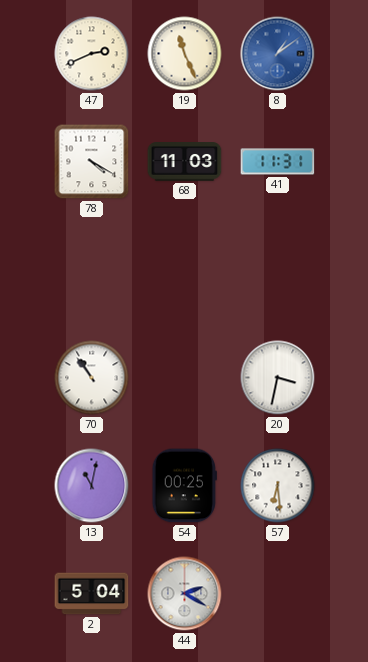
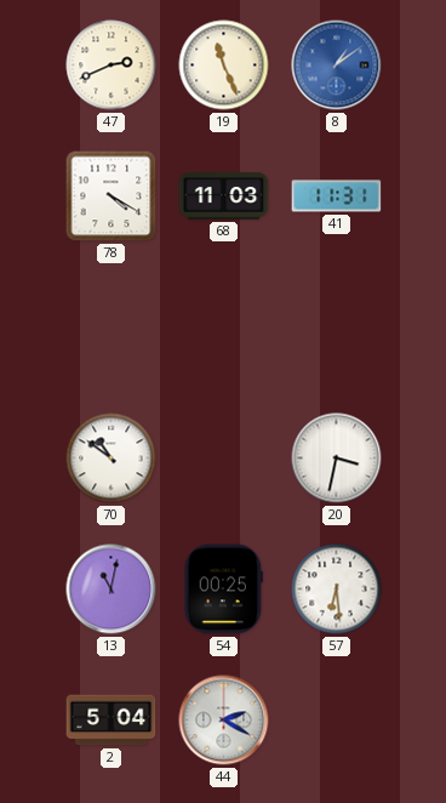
70: 10:54 -> 10:51
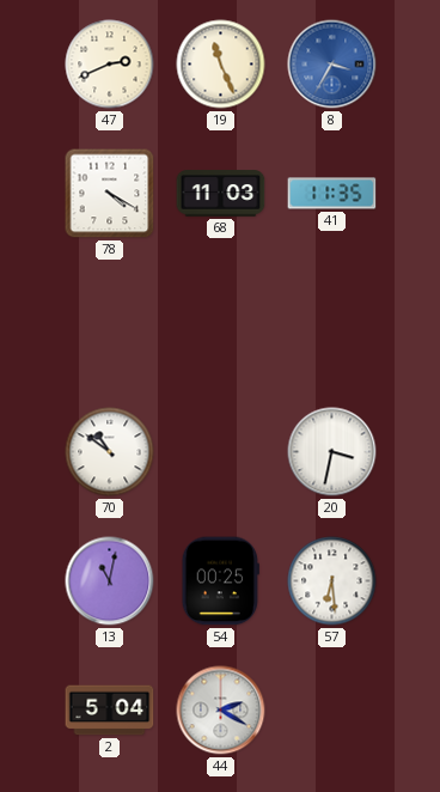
8: 1:09 -> 3:35
41: 11:31 -> 11:35
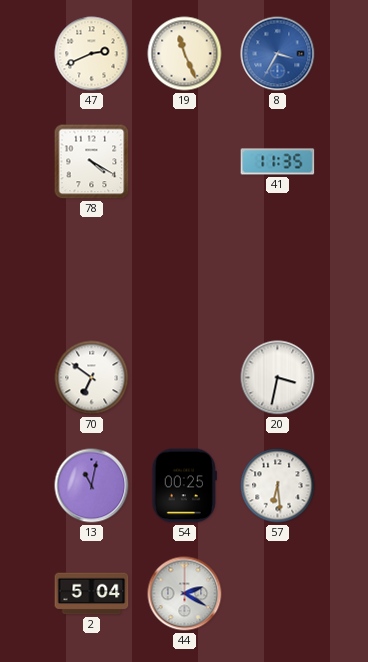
68: 11:03 -> none
70: 10:51 -> 6:51
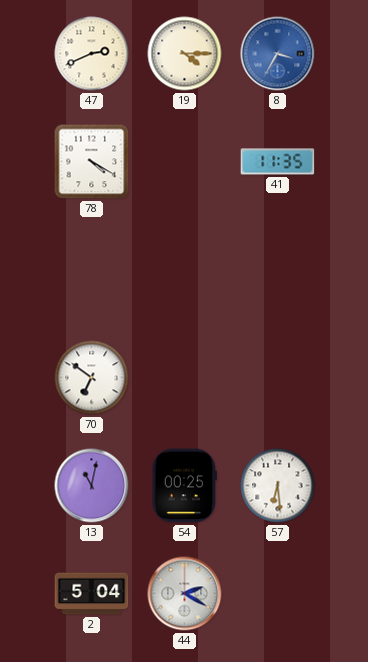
19: 11:26 -> 4:15
20: 3:32 -> none
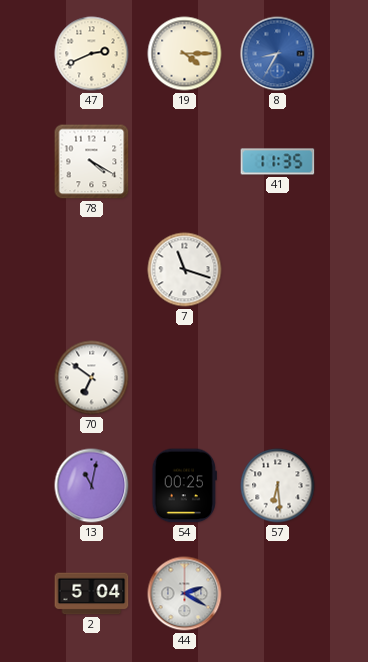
8: 3:35 -> 8:35
7: none -> 11:18
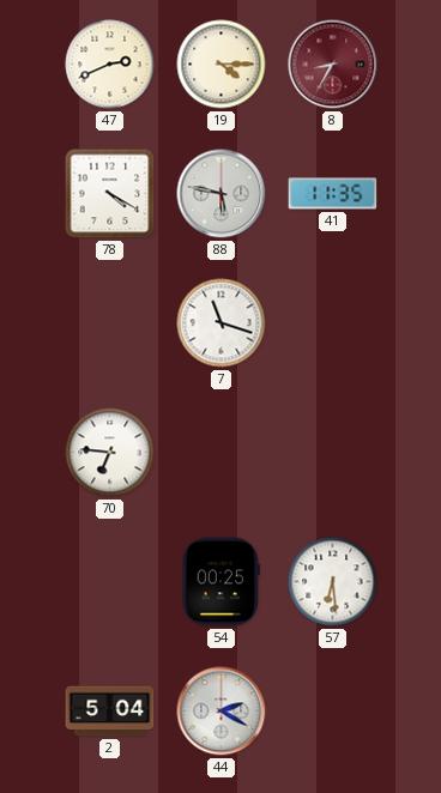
8 dial: blue -> burgundy
88: none -> 5:47
70: 6:51 -> 6:46
13: 11:02 -> none
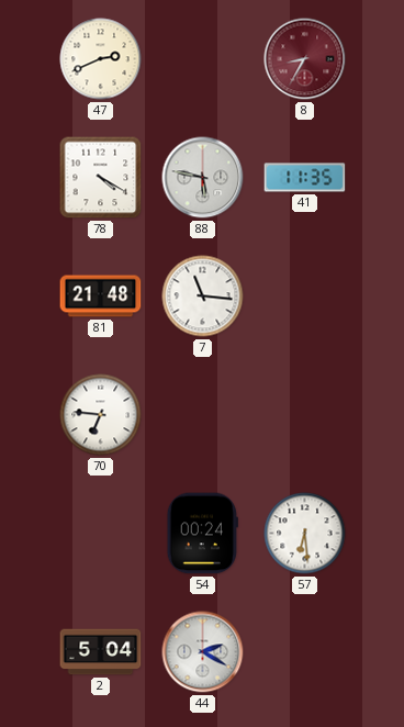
19: 4:15 -> none
81: none -> 21:48
7: 11:18 -> 11:16
54: 00:25 -> 00:24
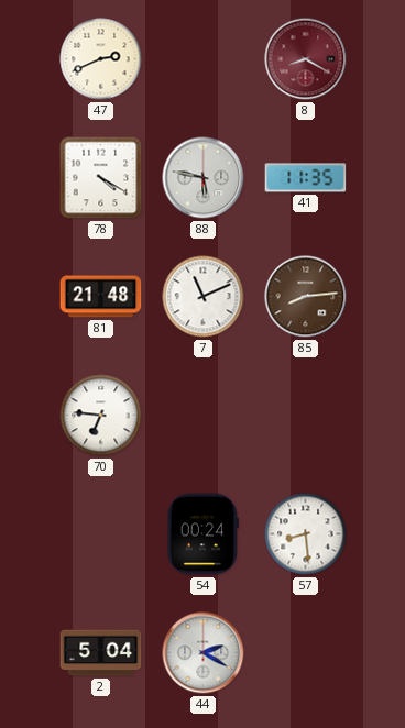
8: 8:35 -> 8:20
7: 11:16 -> 11:11
85: none -> 8:14
57: 6:29 -> 8:29
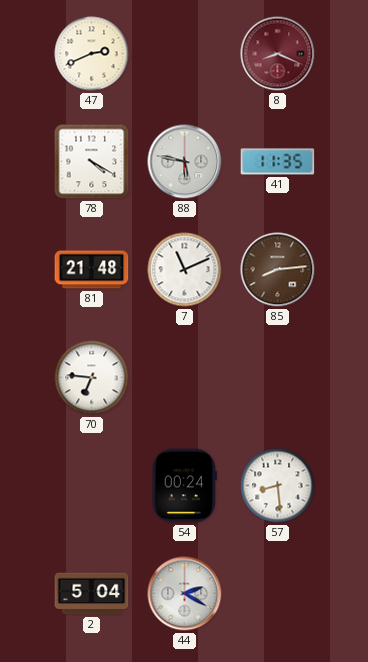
8: 8:20 -> 8:19
